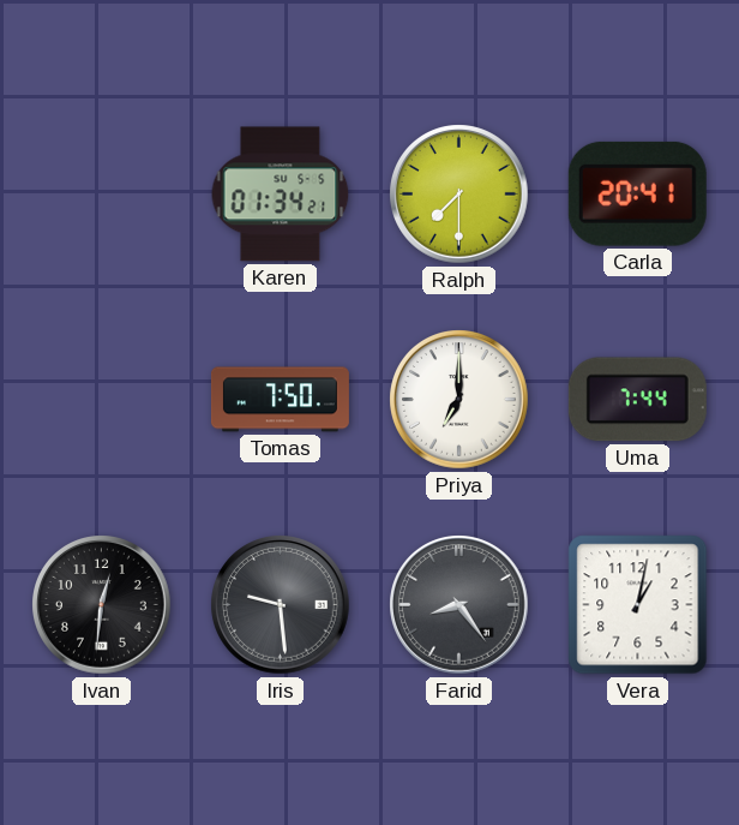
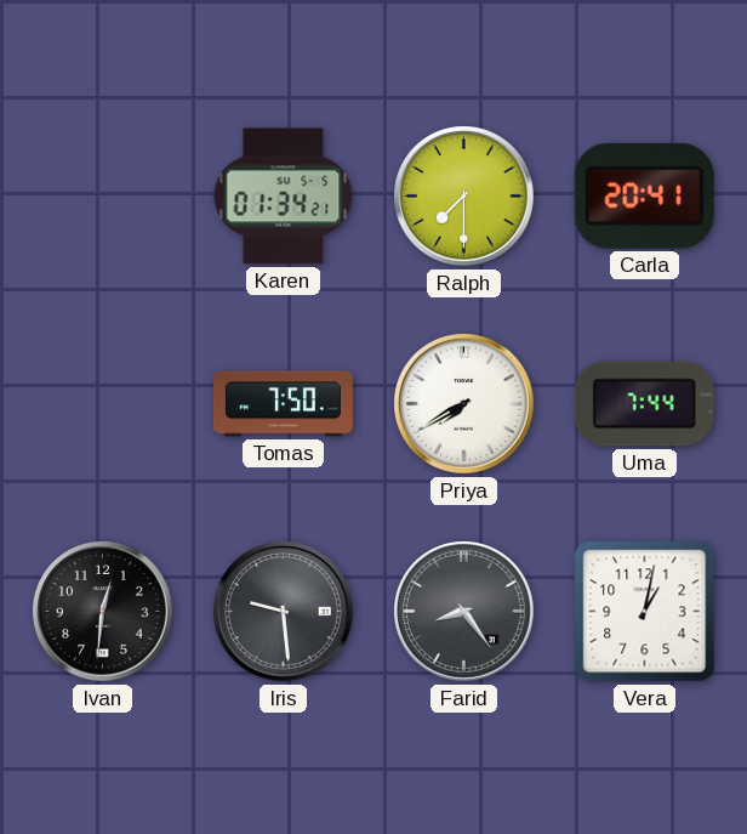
Priya: 7:00 -> 7:40
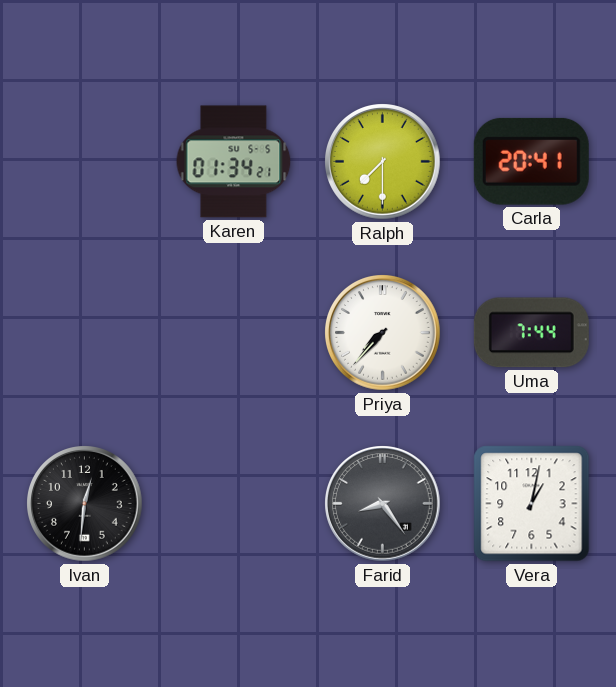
Tomas: 7:50 -> none
Priya: 7:40 -> 7:37
Iris: 9:29 -> none
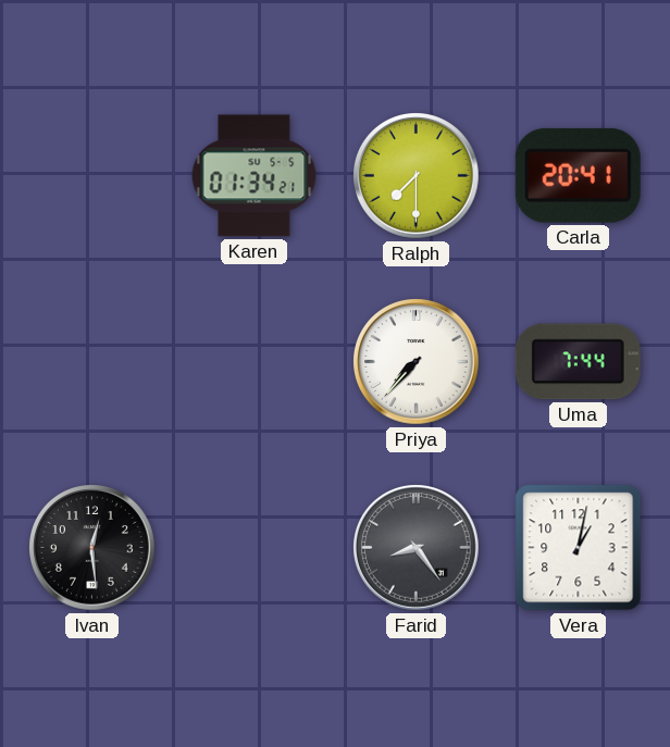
Ivan: 12:31 -> 12:29
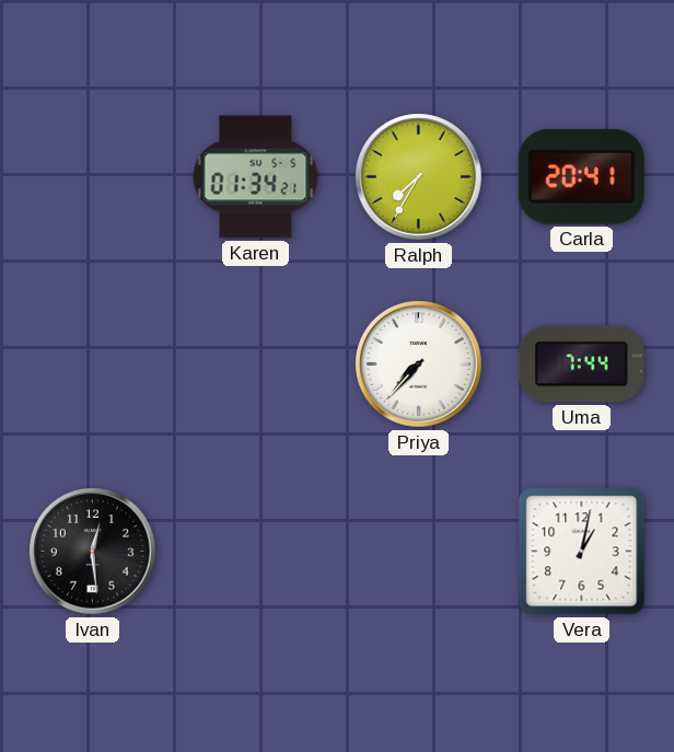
Ralph: 7:30 -> 7:35
Farid: 8:24 -> none
